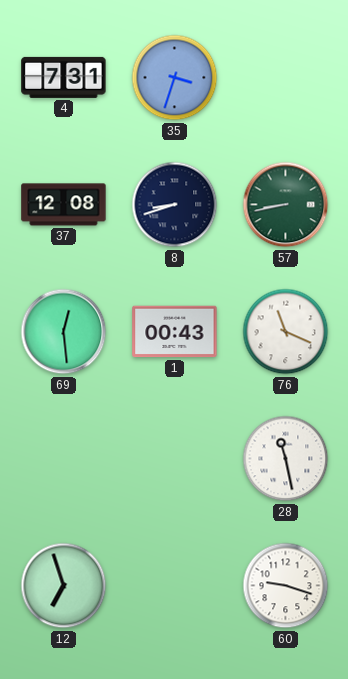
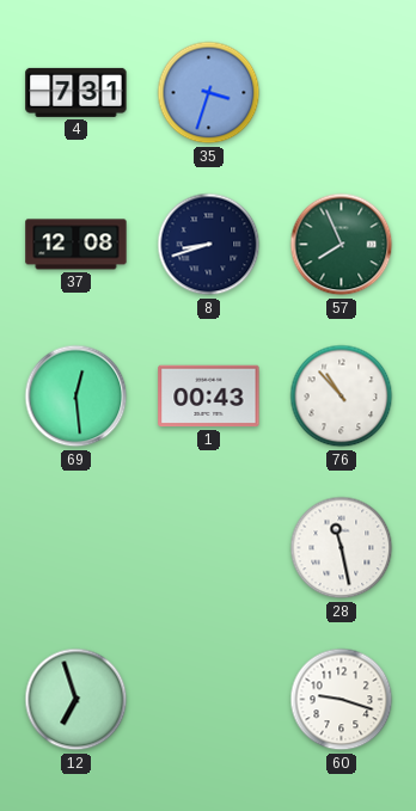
57: 8:43 -> 7:56
76: 11:19 -> 10:53
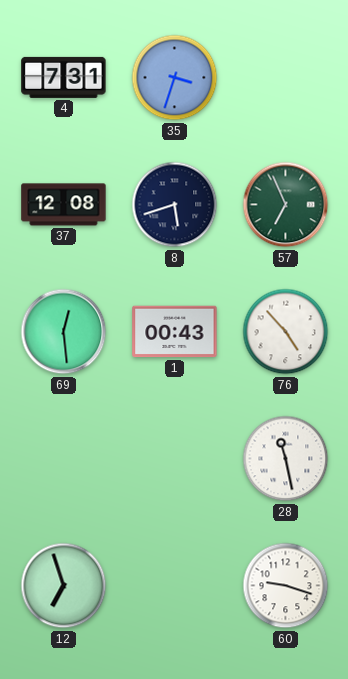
8: 8:42 -> 5:42
57: 7:56 -> 6:56
76: 10:53 -> 4:53
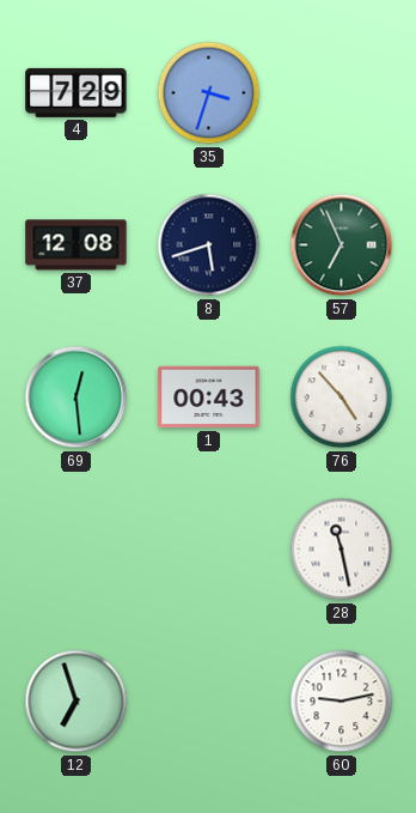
4: 7:31 -> 7:29
60: 9:18 -> 9:13
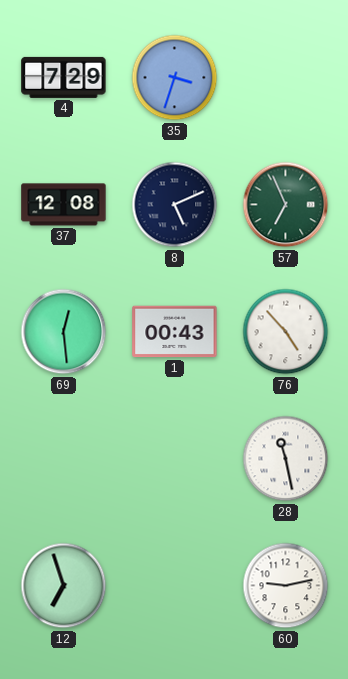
8: 5:42 -> 5:11
